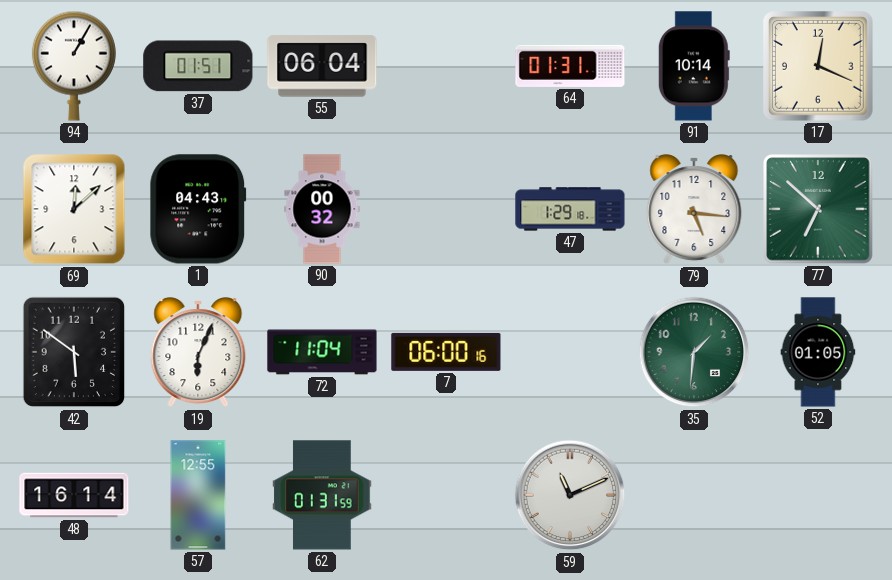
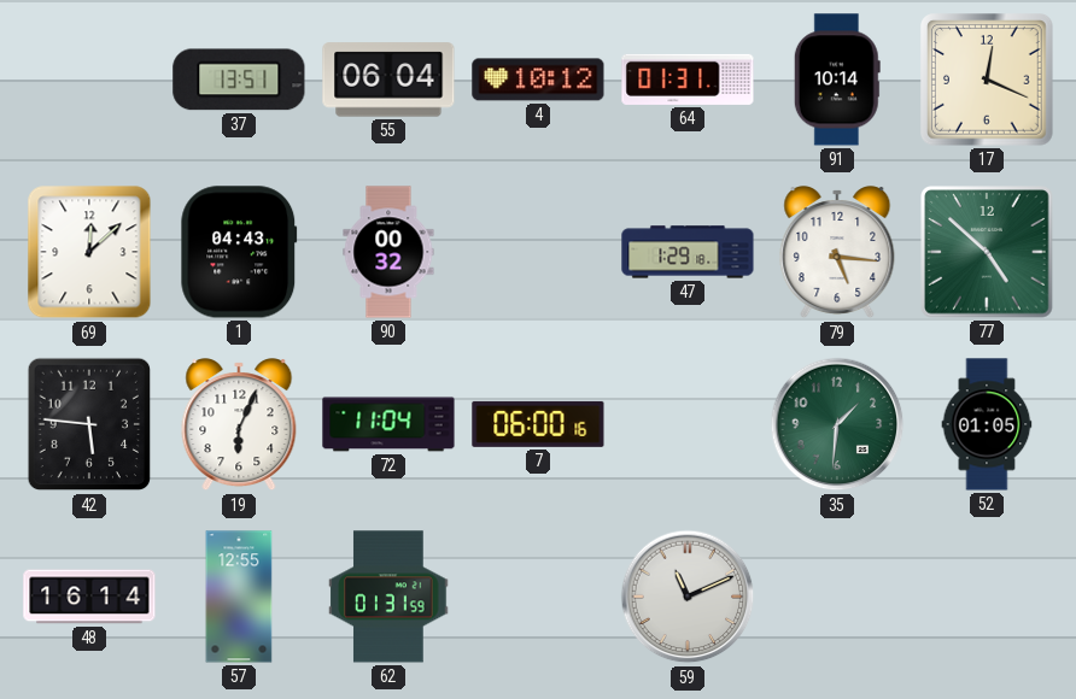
94: 1:05 -> none
37: 01:51 -> 13:51
4: none -> 10:12
77: 6:52 -> 4:52
42: 5:51 -> 5:46
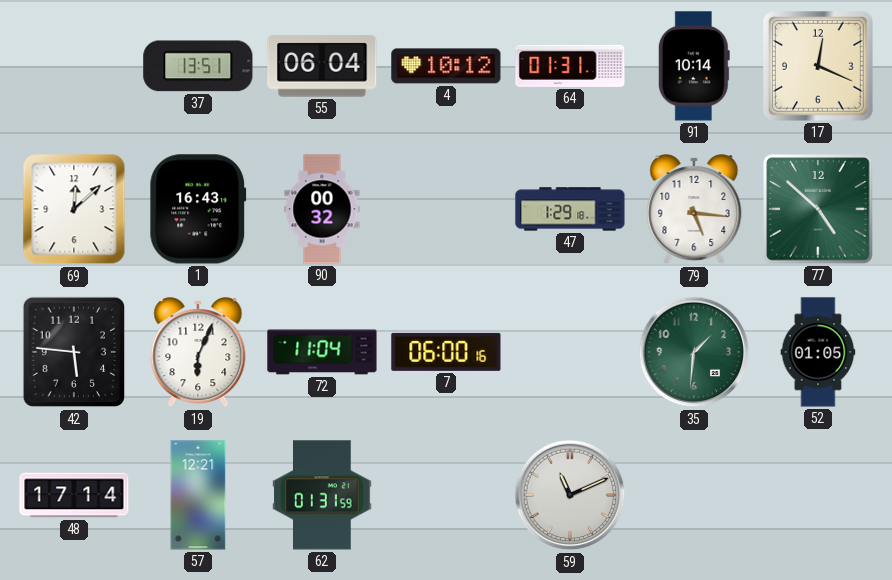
1: 04:43 -> 16:43
48: 16:14 -> 17:14
57: 12:55 -> 12:21
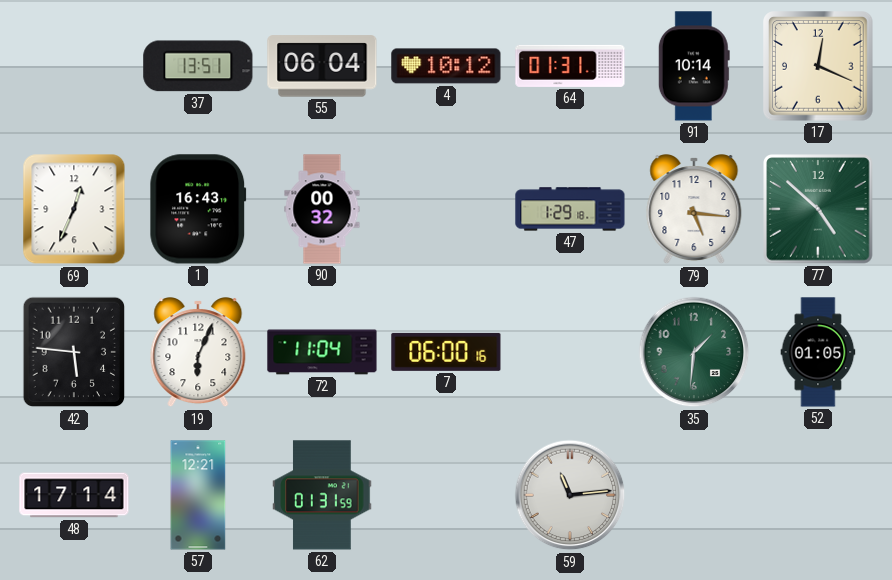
69: 12:08 -> 12:34
59: 11:11 -> 11:14
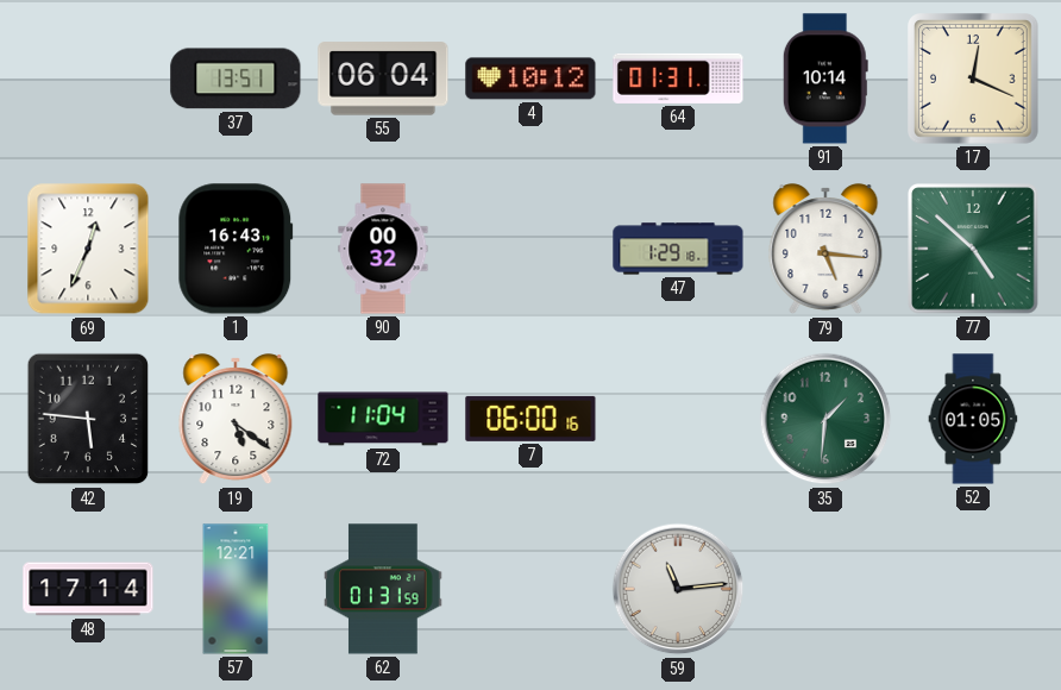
19: 6:04 -> 5:21
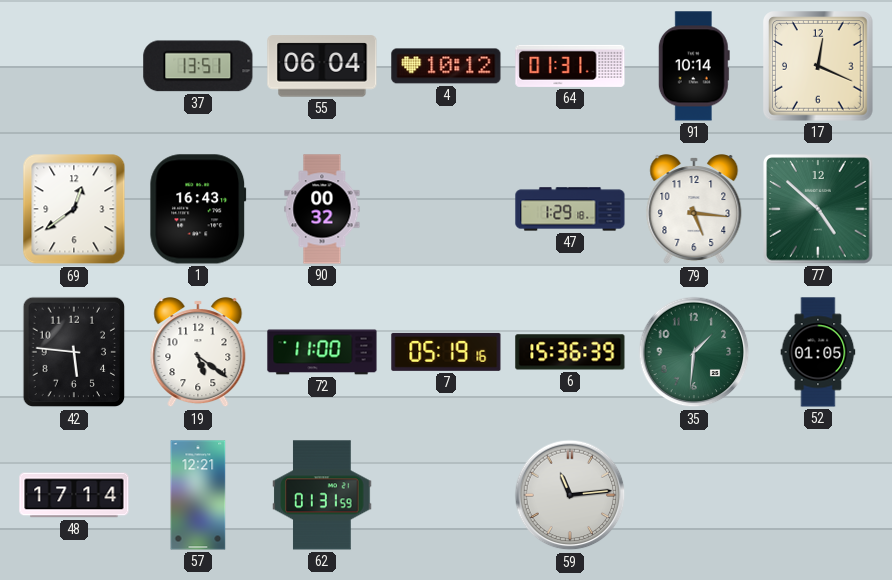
69: 12:34 -> 12:39
72: 11:04 -> 11:00
7: 06:00 -> 05:19
6: none -> 15:36
